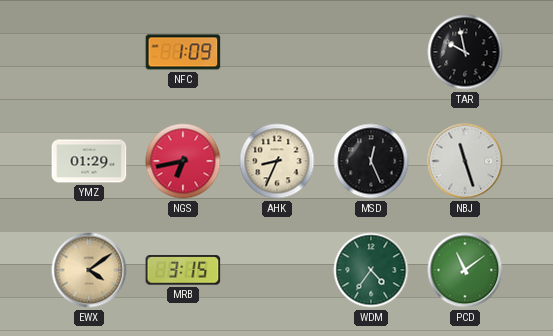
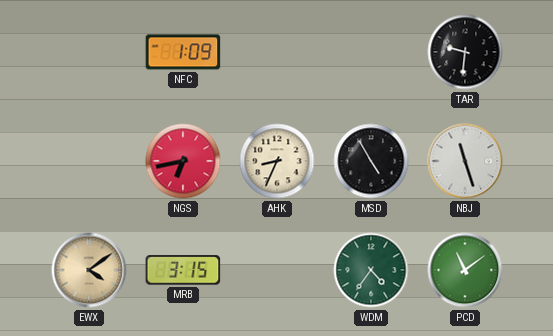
TAR: 9:58 -> 9:31
YMZ: 01:29 -> none
MSD: 12:26 -> 4:55
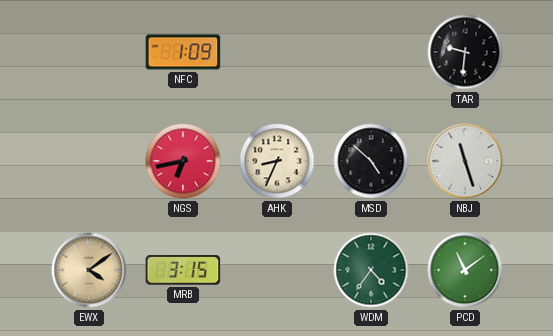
MSD: 4:55 -> 4:52
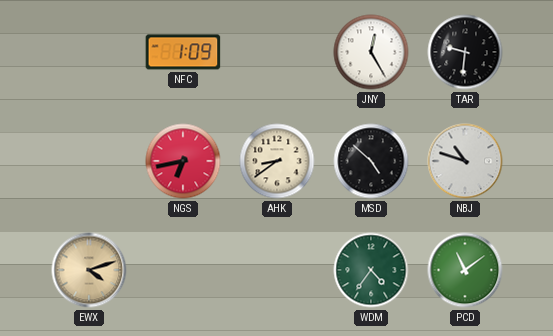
JNY: none -> 12:25
AHK: 8:34 -> 8:39
NBJ: 11:27 -> 10:48
EWX: 4:09 -> 4:12
MRB: 3:15 -> none
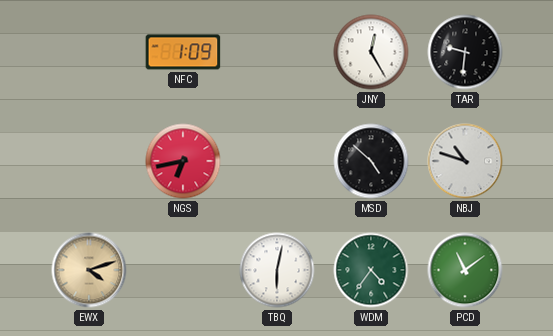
AHK: 8:39 -> none
TBQ: none -> 6:02
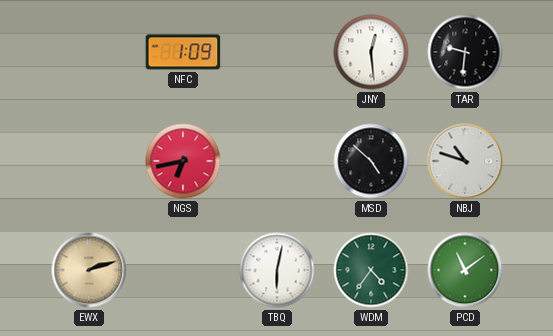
JNY: 12:25 -> 12:29
EWX: 4:12 -> 2:12
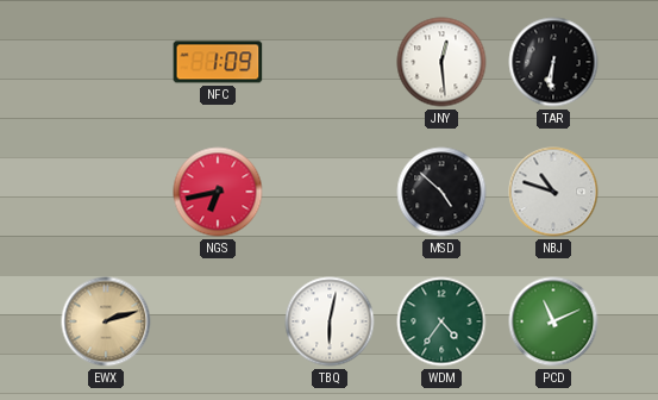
TAR: 9:31 -> 6:31
PCD: 11:09 -> 11:11
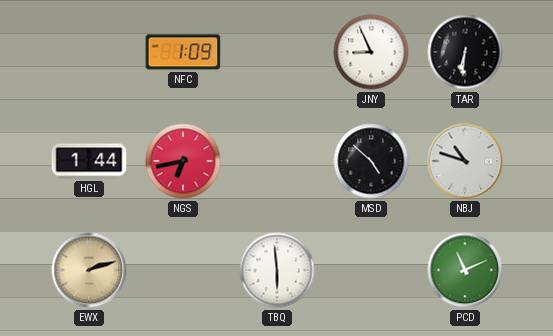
JNY: 12:29 -> 8:56
HGL: none -> 1:44
TBQ: 6:02 -> 5:59
WDM: 4:36 -> none
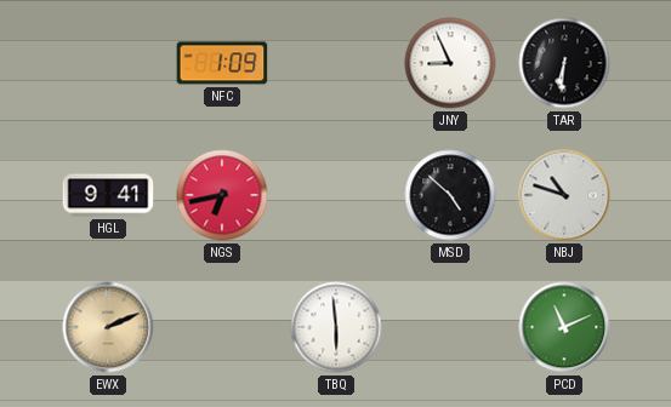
HGL: 1:44 -> 9:41
EWX: 2:12 -> 2:11
